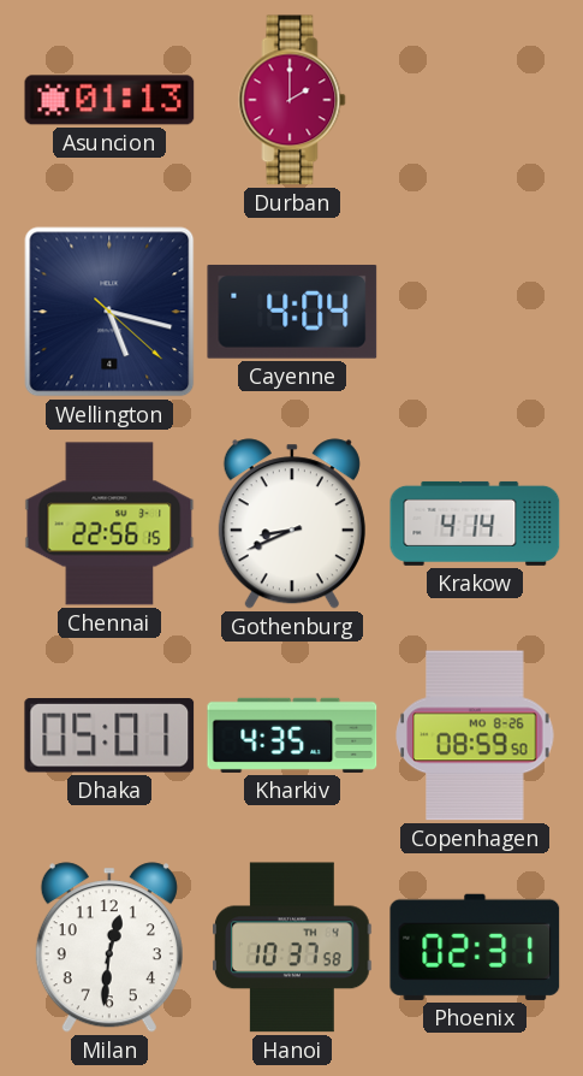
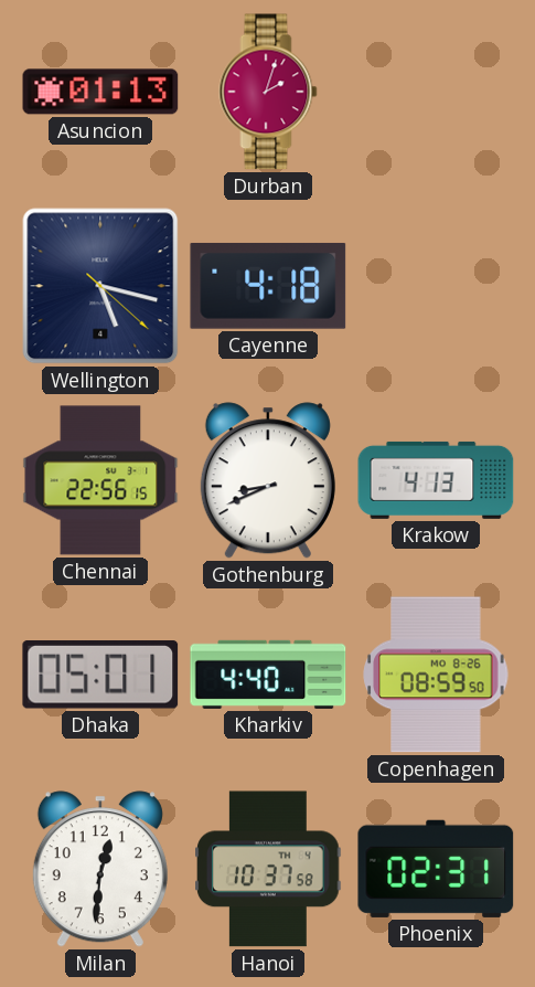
Durban: 2:00 -> 2:03
Cayenne: 4:04 -> 4:18
Krakow: 4:14 -> 4:13
Kharkiv: 4:35 -> 4:40
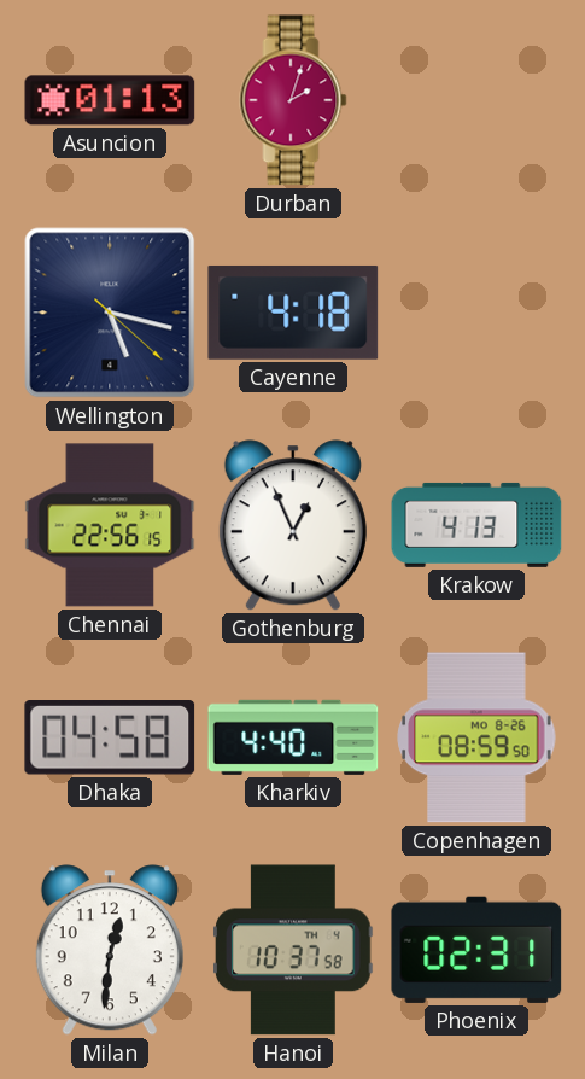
Gothenburg: 8:41 -> 12:56
Dhaka: 05:01 -> 04:58
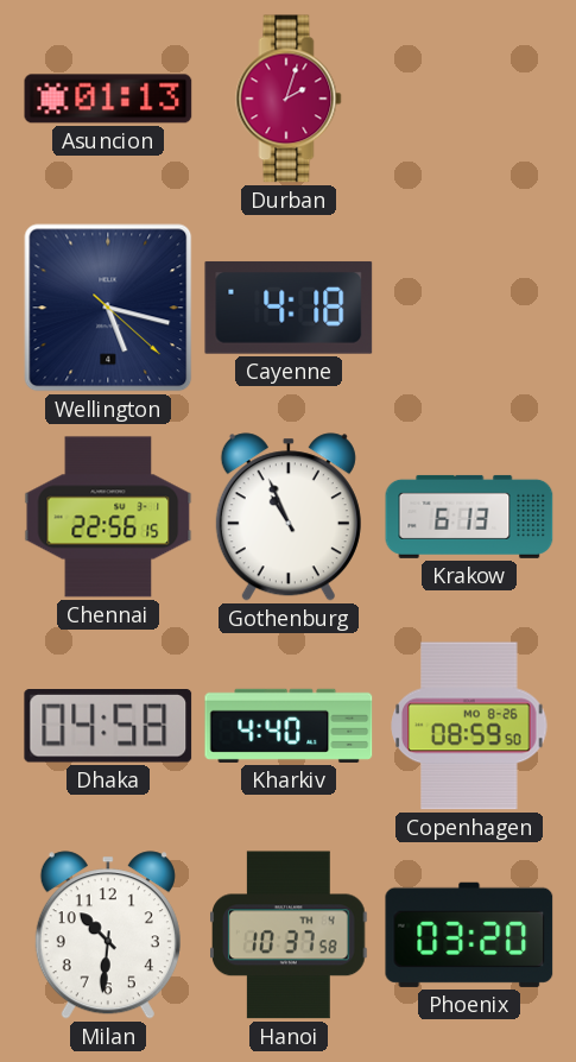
Gothenburg: 12:56 -> 10:56
Krakow: 4:13 -> 6:13
Milan: 12:31 -> 10:31
Phoenix: 02:31 -> 03:20
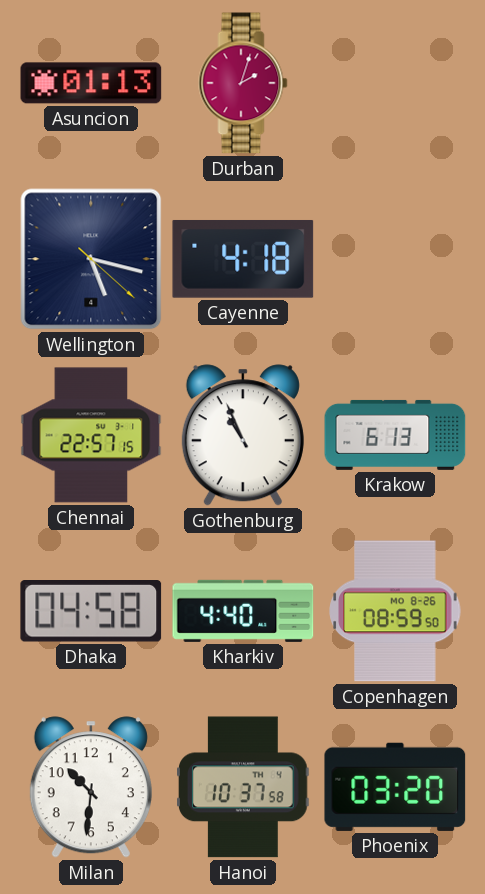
Chennai: 22:56 -> 22:57
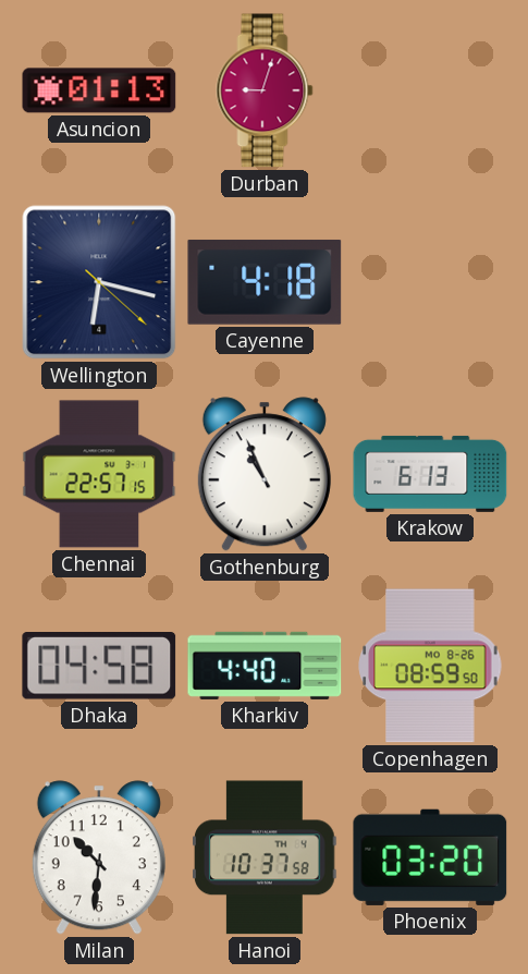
Durban: 2:03 -> 9:03
Wellington: 5:17 -> 6:17
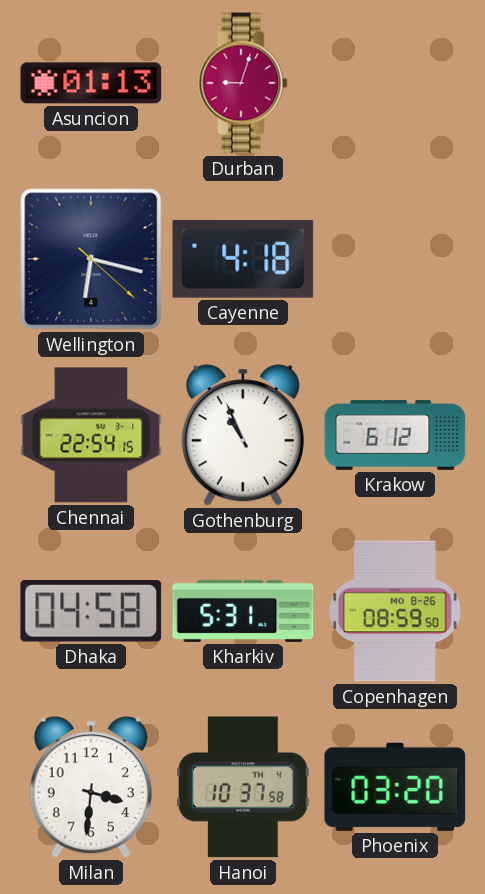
Chennai: 22:57 -> 22:54
Krakow: 6:13 -> 6:12
Kharkiv: 4:40 -> 5:31
Milan: 10:31 -> 3:31
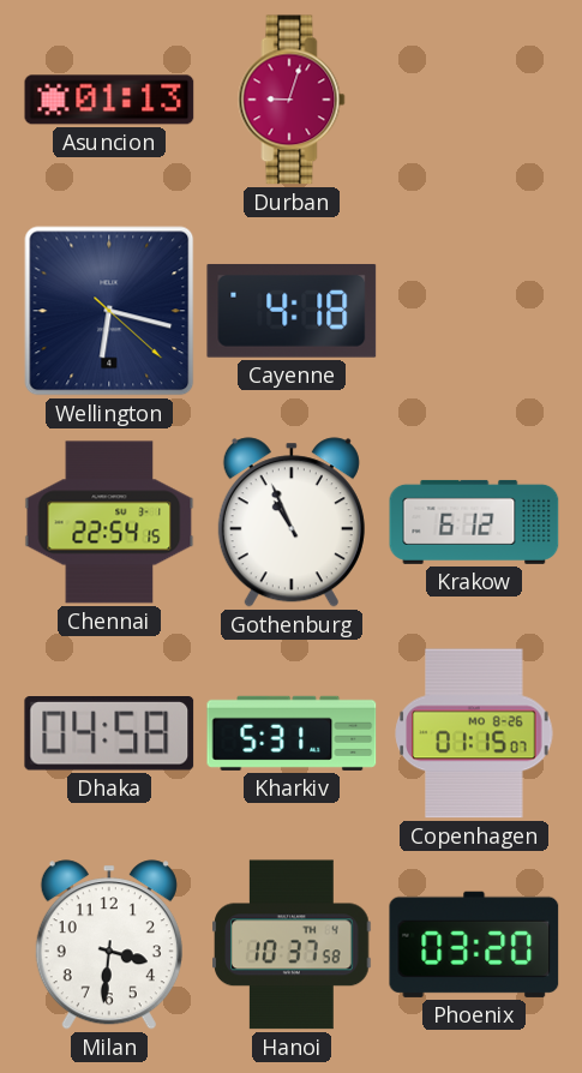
Copenhagen: 08:59 -> 01:15
